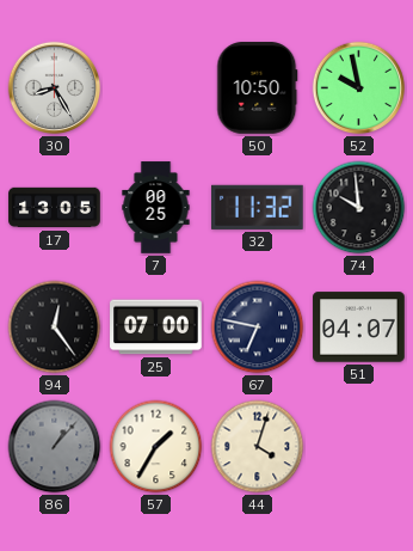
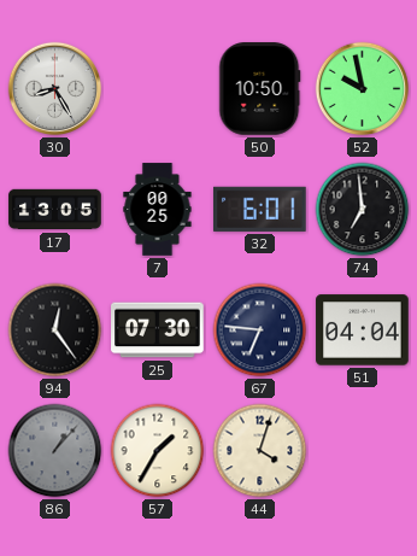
32: 11:32 -> 6:01
74: 9:59 -> 6:59
25: 07:00 -> 07:30
67: 6:47 -> 6:46
51: 04:07 -> 04:04
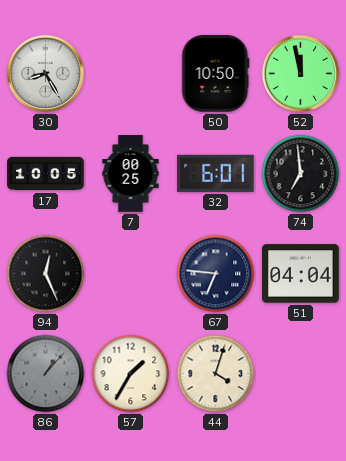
52: 9:58 -> 11:58
17: 13:05 -> 10:05
94: 12:24 -> 12:26
25: 07:30 -> none
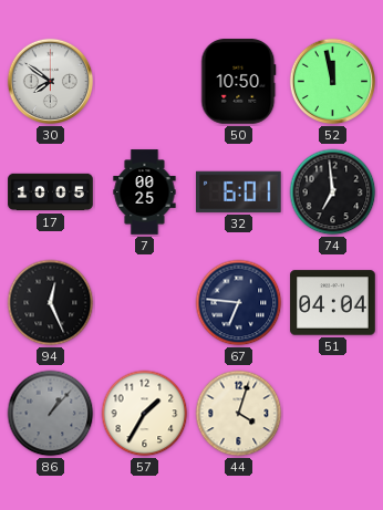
30: 8:25 -> 7:51
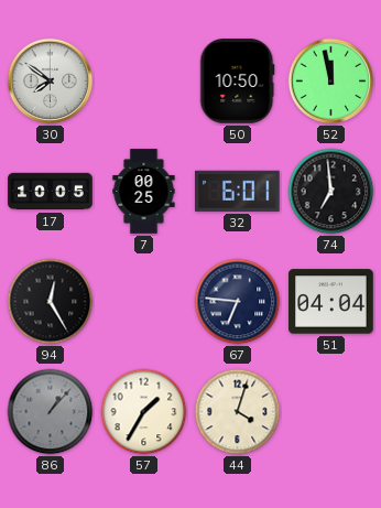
94: 12:26 -> 12:25
